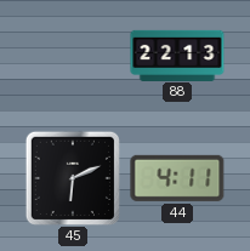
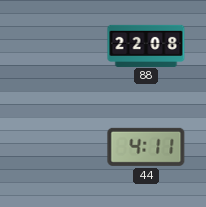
88: 22:13 -> 22:08
45: 6:11 -> none
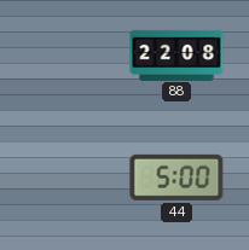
44: 4:11 -> 5:00
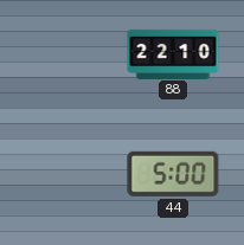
88: 22:08 -> 22:10
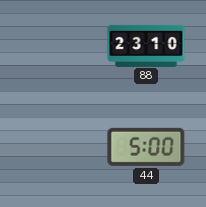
88: 22:10 -> 23:10
